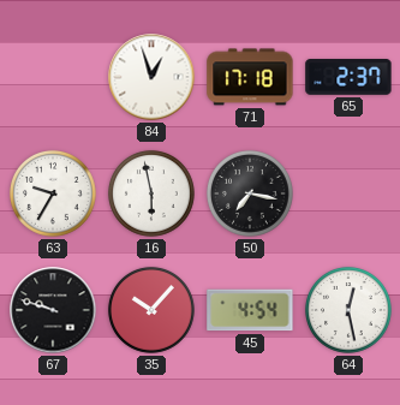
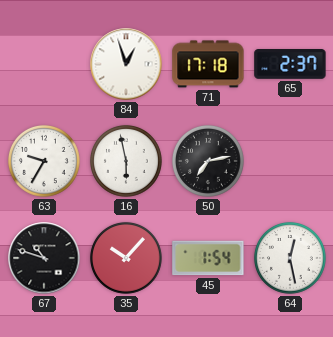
50: 7:17 -> 7:13
67: 9:48 -> 10:48
45: 4:54 -> 1:54
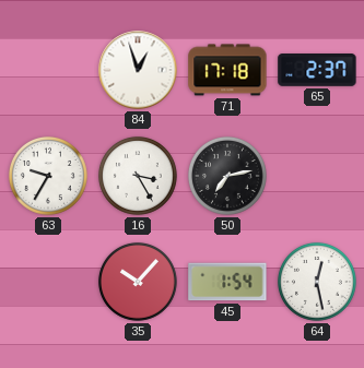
16: 5:58 -> 3:25
67: 10:48 -> none
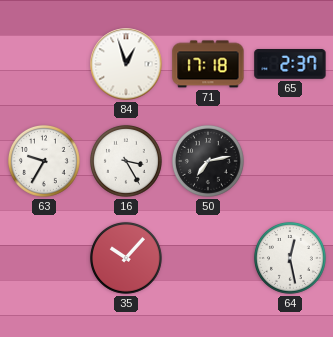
45: 1:54 -> none
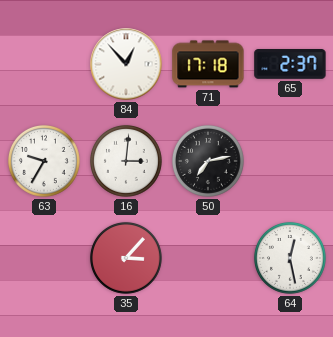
84: 12:57 -> 12:53
16: 3:25 -> 3:01
35: 10:07 -> 3:07
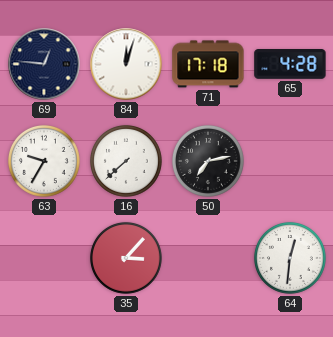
69: none -> 12:46
84: 12:53 -> 12:03
65: 2:37 -> 4:28
16: 3:01 -> 7:38
64: 12:28 -> 12:31
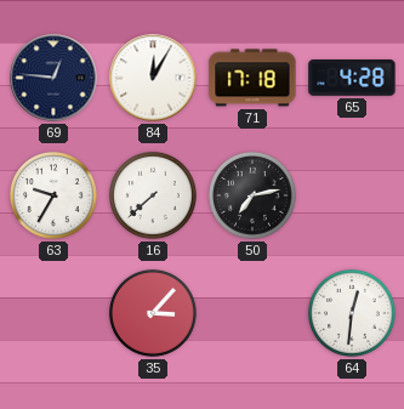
84: 12:03 -> 12:05
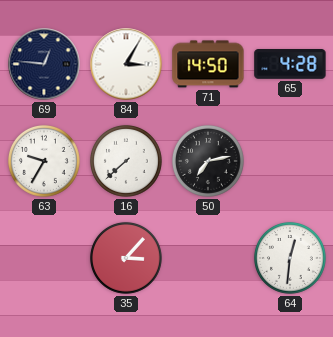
84: 12:05 -> 3:05
71: 17:18 -> 14:50
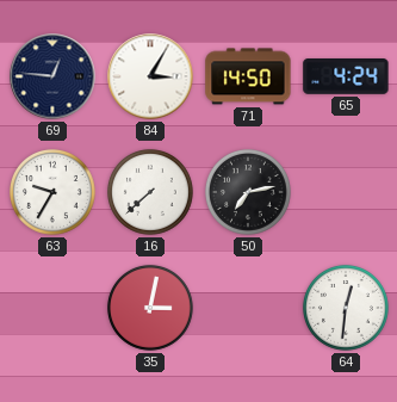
65: 4:28 -> 4:24
35: 3:07 -> 3:02
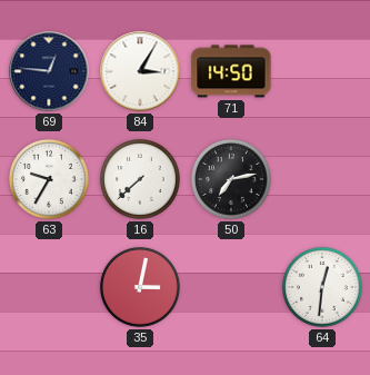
65: 4:24 -> none
